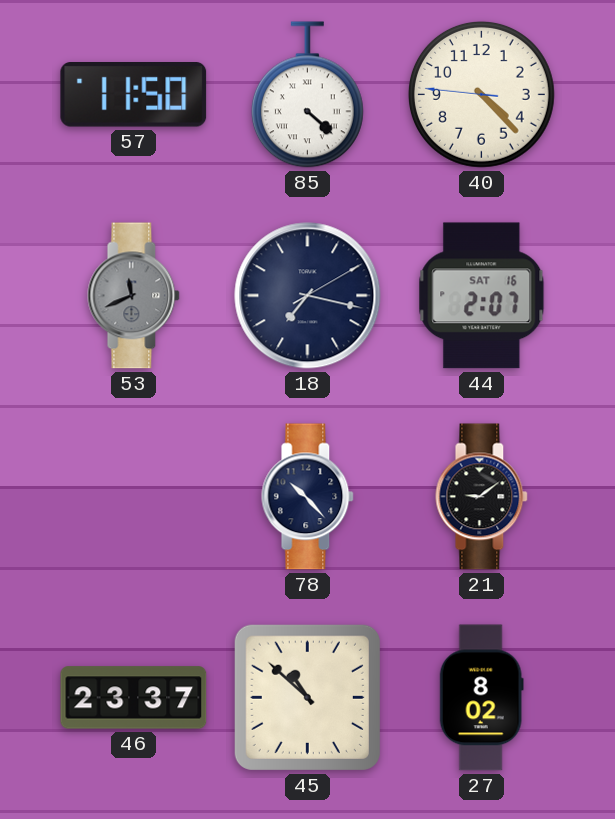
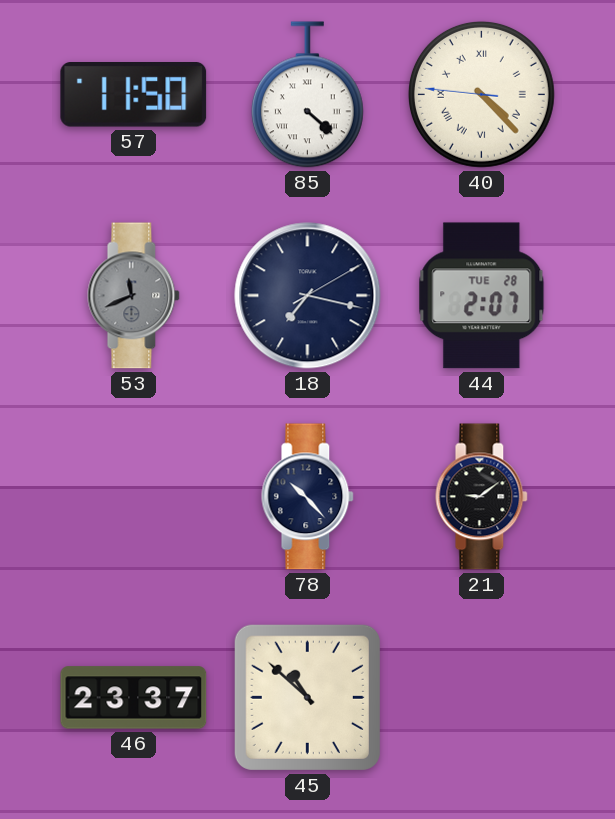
40 numerals: Arabic -> Roman
44 date: SAT 16 -> TUE 28
27: 8:02 -> none
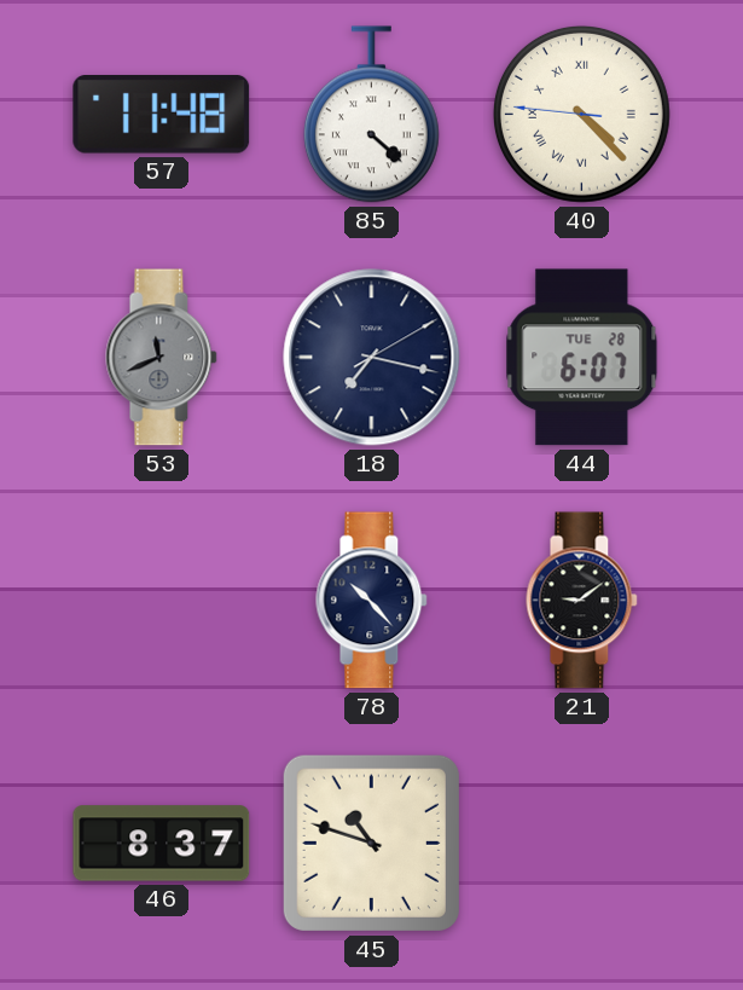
57: 11:50 -> 11:48
44: 2:07 -> 6:07
46: 23:37 -> 8:37
45: 10:52 -> 10:48
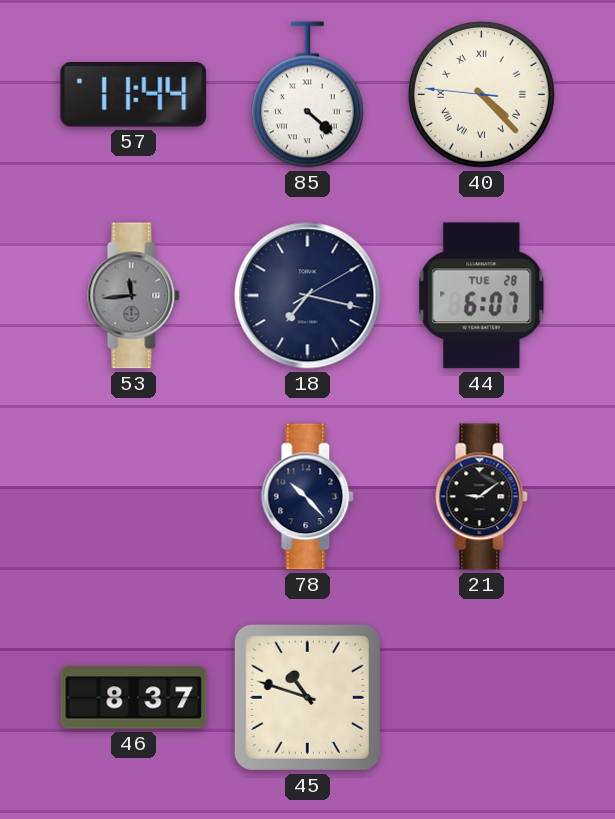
57: 11:48 -> 11:44
53: 11:41 -> 11:44
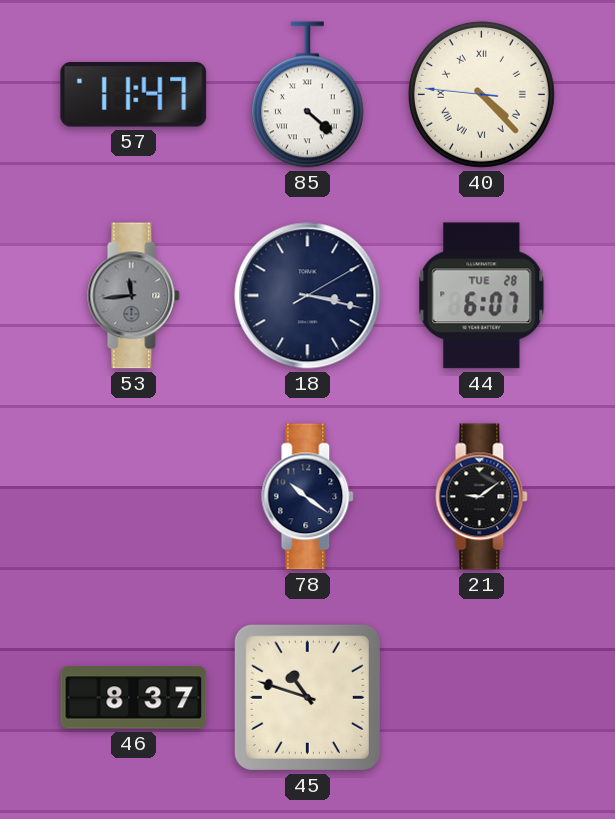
57: 11:44 -> 11:47
18: 7:17 -> 3:17
78: 10:23 -> 10:21
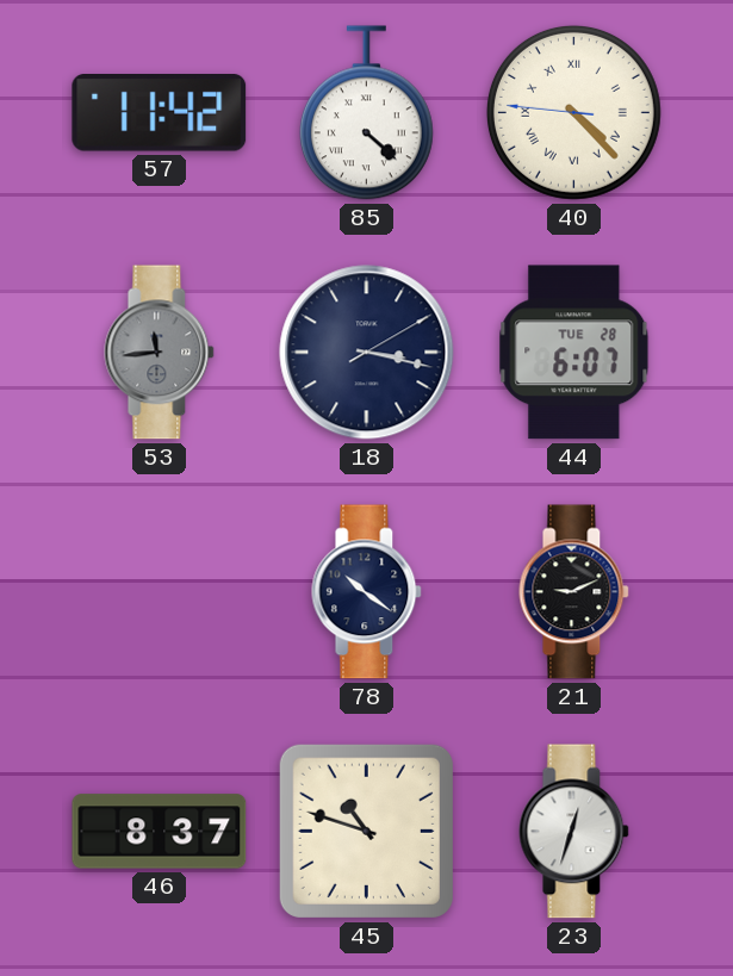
57: 11:47 -> 11:42
21: 9:09 -> 9:11
23: none -> 12:33
